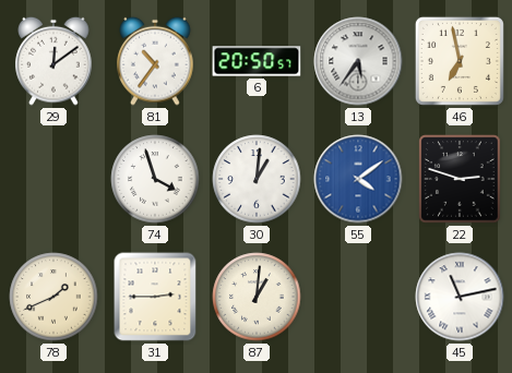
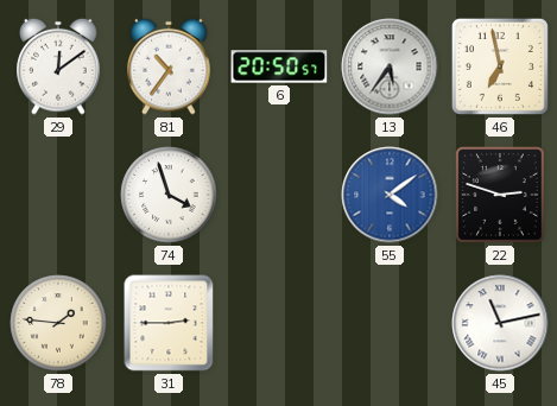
30: 1:01 -> none
78: 1:41 -> 1:46
87: 1:01 -> none
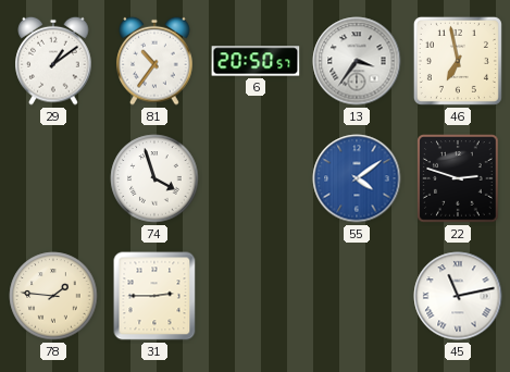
29: 12:09 -> 1:09
13: 5:36 -> 3:36
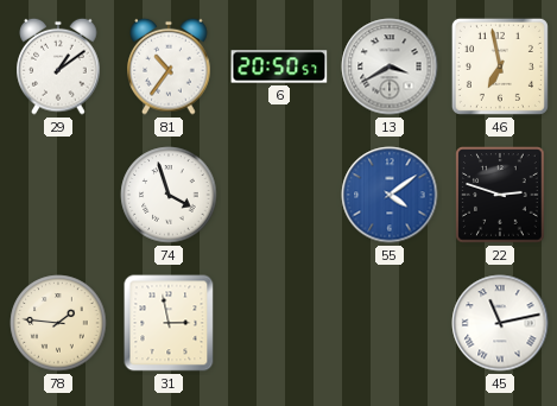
13: 3:36 -> 3:40
31: 2:45 -> 2:58
